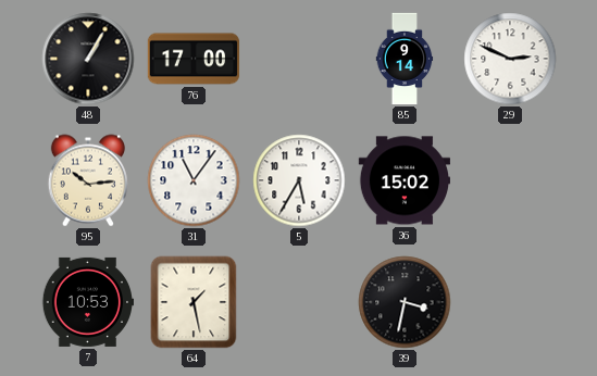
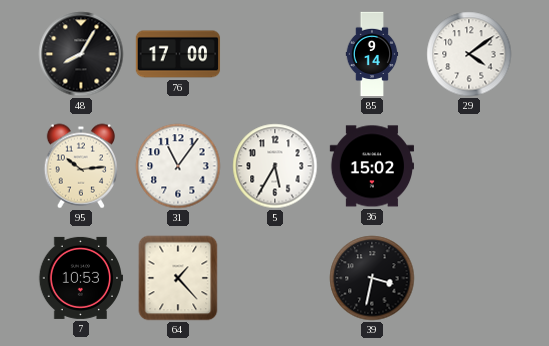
48: 1:05 -> 8:05
29: 2:49 -> 4:09
64: 1:28 -> 1:23
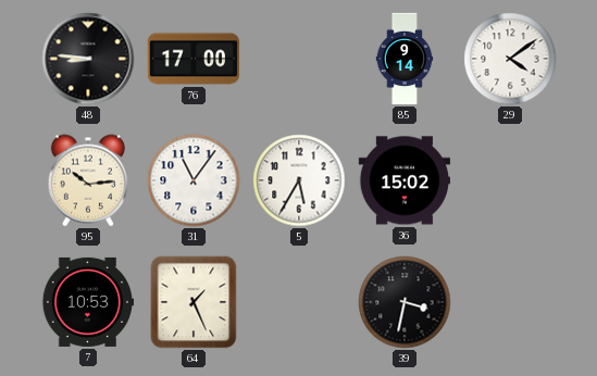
48: 8:05 -> 8:46
64: 1:23 -> 1:26
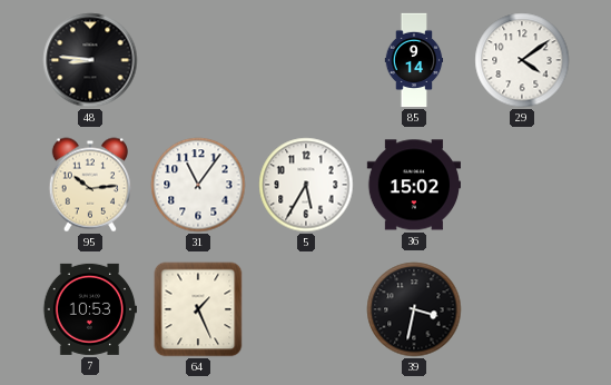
76: 17:00 -> none
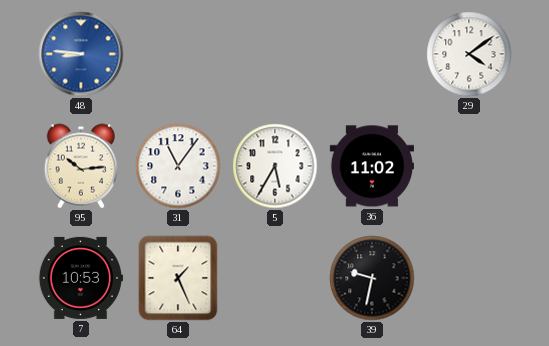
48 dial: black -> blue
85: 9:14 -> none
36: 15:02 -> 11:02
39: 3:32 -> 9:32
